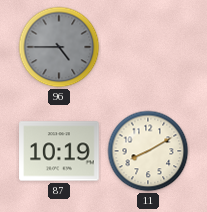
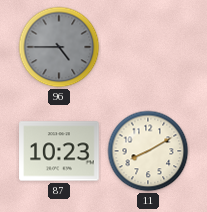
87: 10:19 -> 10:23
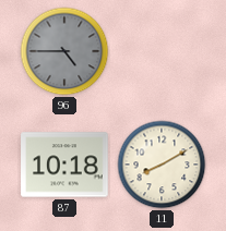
87: 10:23 -> 10:18
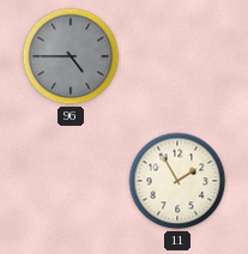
87: 10:18 -> none
11: 8:10 -> 1:55
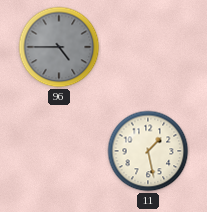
11: 1:55 -> 1:28
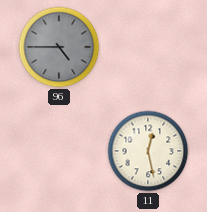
11: 1:28 -> 12:28
